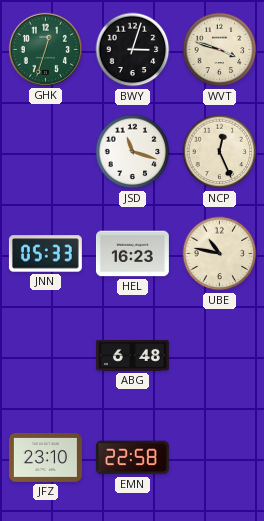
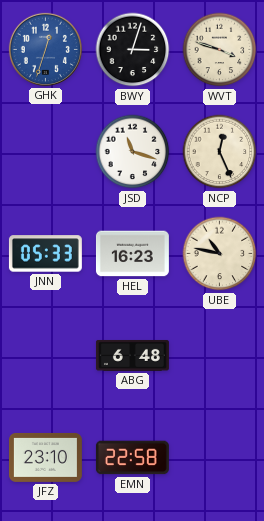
GHK dial: green -> blue
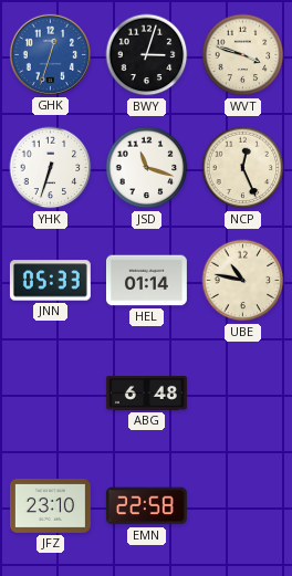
YHK: none -> 6:33
HEL: 16:23 -> 01:14
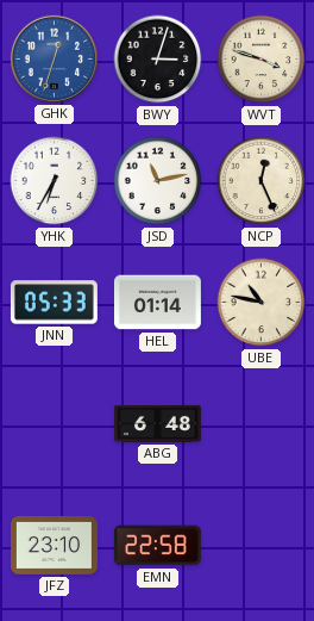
YHK: 6:33 -> 6:35
JSD: 11:18 -> 11:13
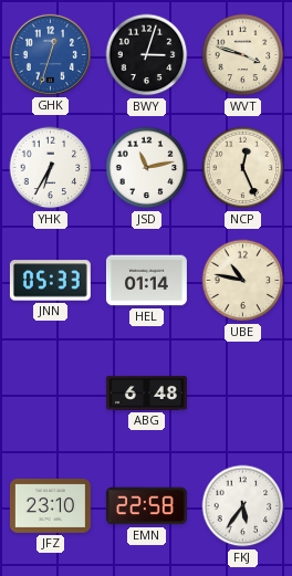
FKJ: none -> 5:36
